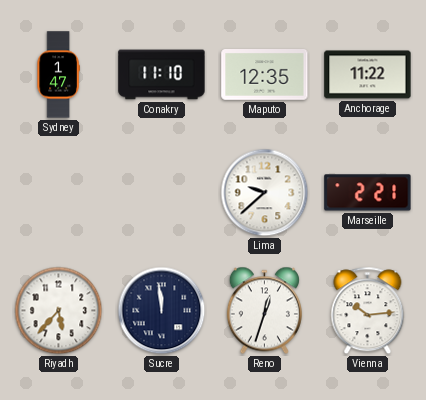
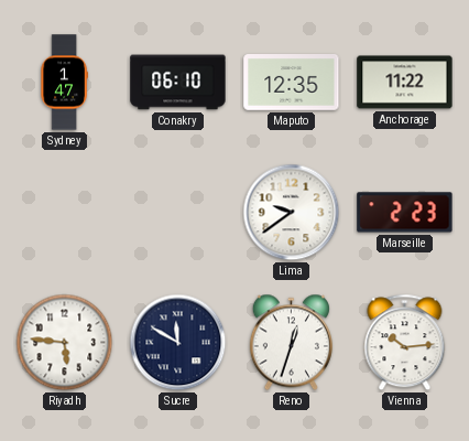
Conakry: 11:10 -> 06:10
Lima: 9:38 -> 9:39
Marseille: 2:21 -> 2:23
Riyadh: 5:37 -> 5:46
Sucre: 11:59 -> 11:50
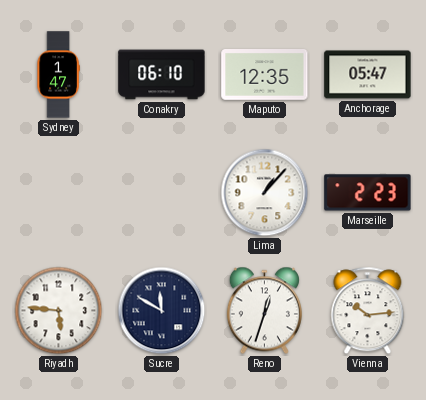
Anchorage: 11:22 -> 05:47
Lima: 9:39 -> 1:07
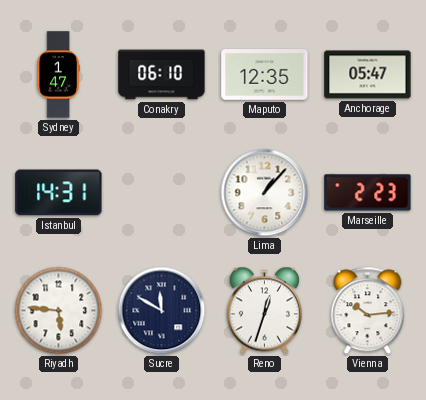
Istanbul: none -> 14:31
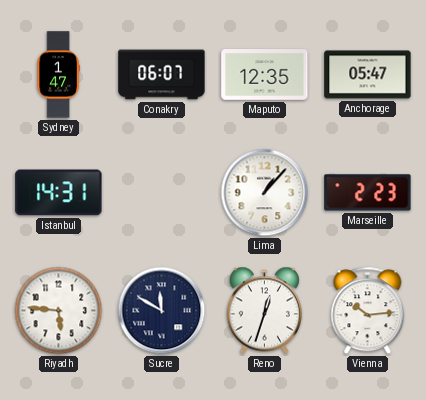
Conakry: 06:10 -> 06:07
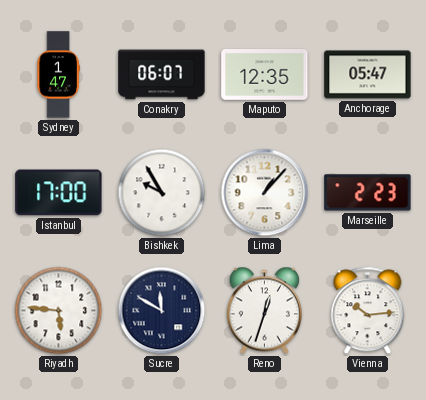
Istanbul: 14:31 -> 17:00
Bishkek: none -> 9:55
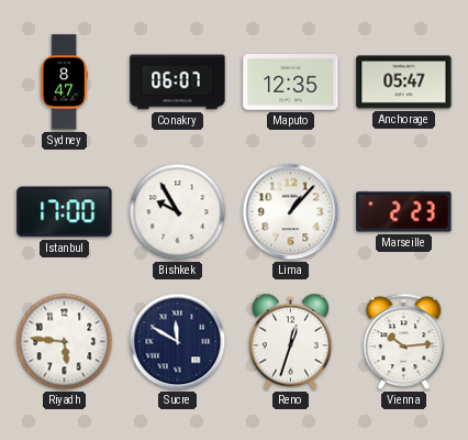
Sydney: 1:47 -> 8:47
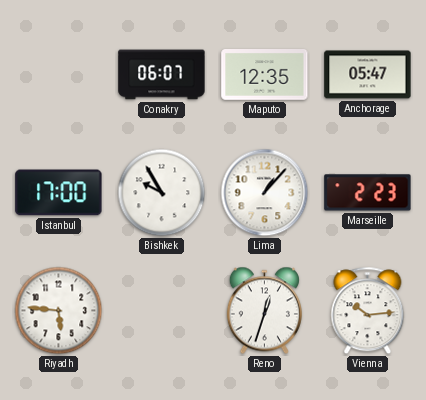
Sydney: 8:47 -> none
Sucre: 11:50 -> none
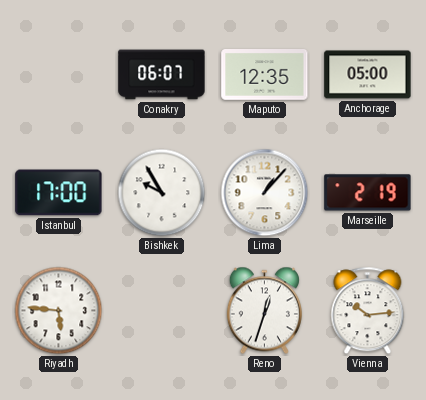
Anchorage: 05:47 -> 05:00
Marseille: 2:23 -> 2:19
